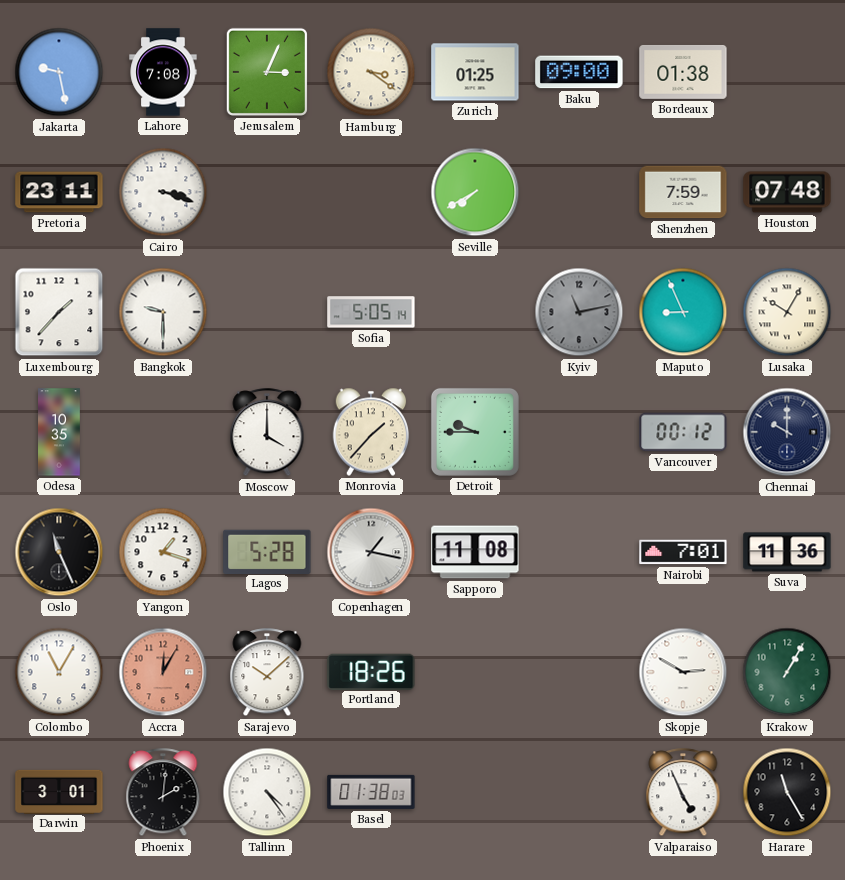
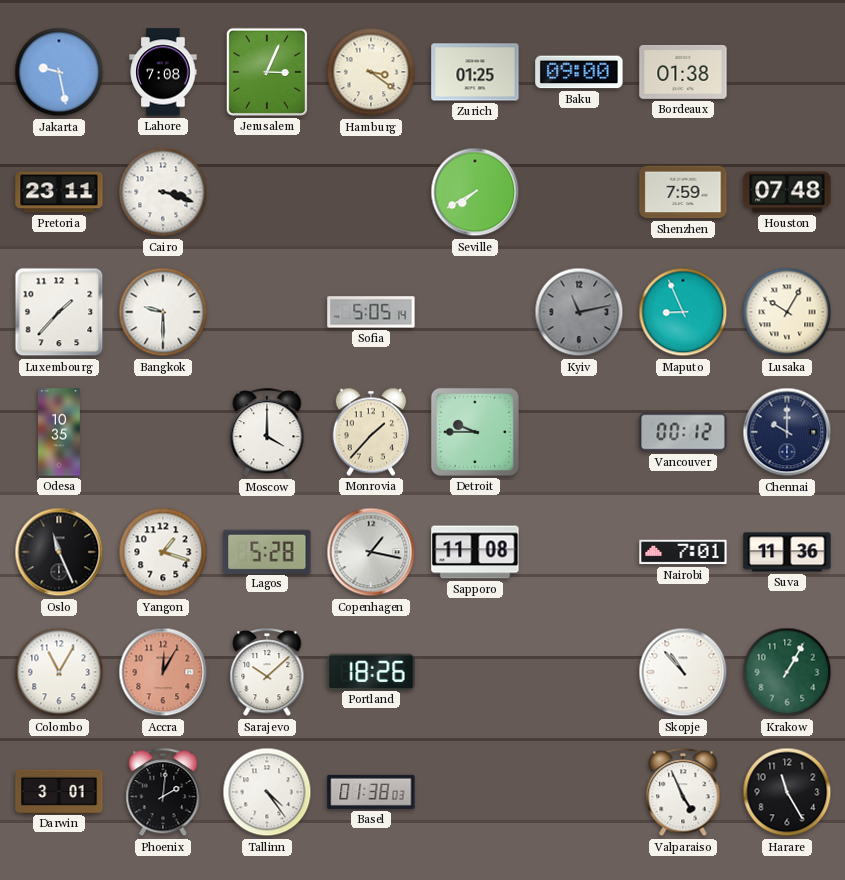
Skopje: 2:50 -> 10:53
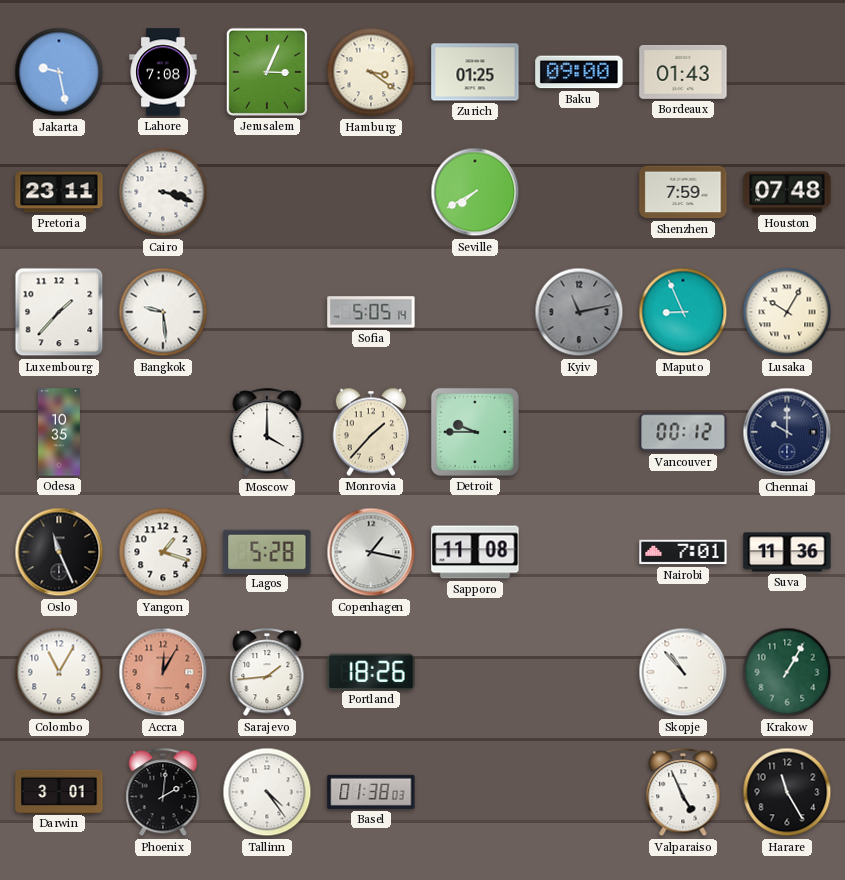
Bordeaux: 01:38 -> 01:43
Bangkok: 9:30 -> 9:29
Sarajevo: 10:08 -> 1:44
